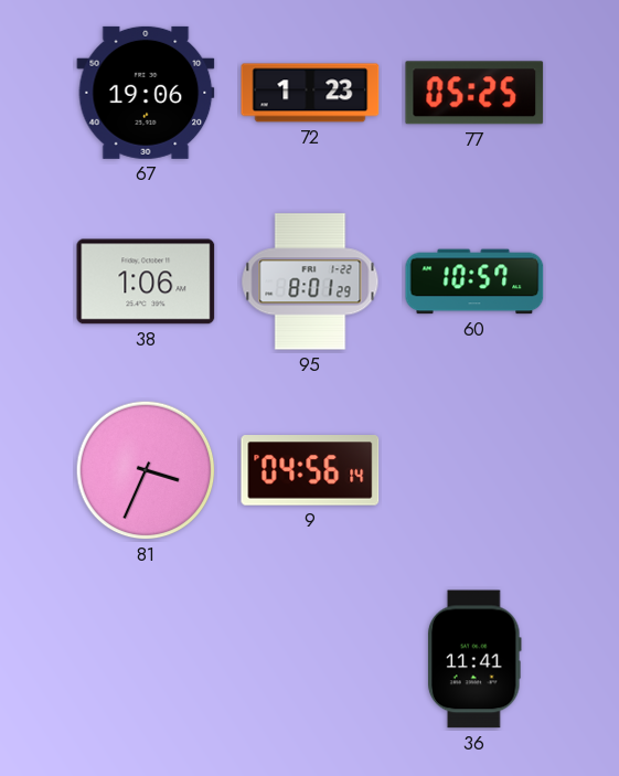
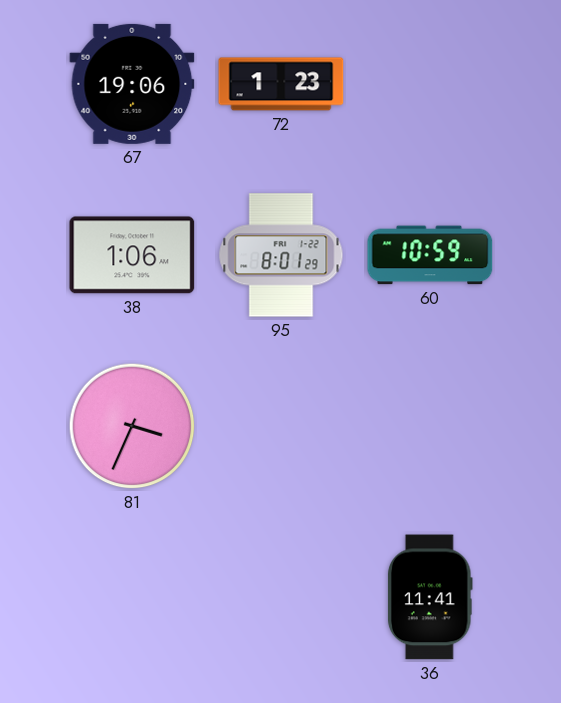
77: 05:25 -> none
60: 10:57 -> 10:59
9: 04:56 -> none
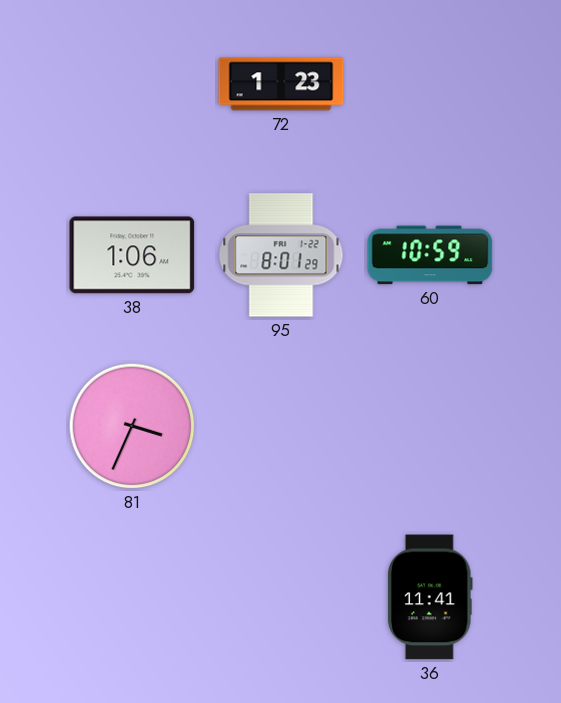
67: 19:06 -> none
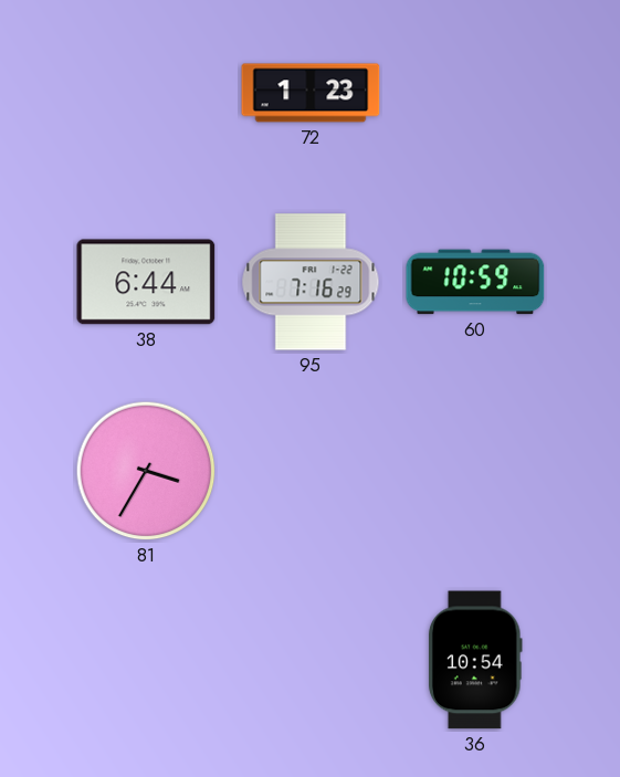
38: 1:06 -> 6:44
95: 8:01 -> 7:16
81: 3:34 -> 3:35
36: 11:41 -> 10:54
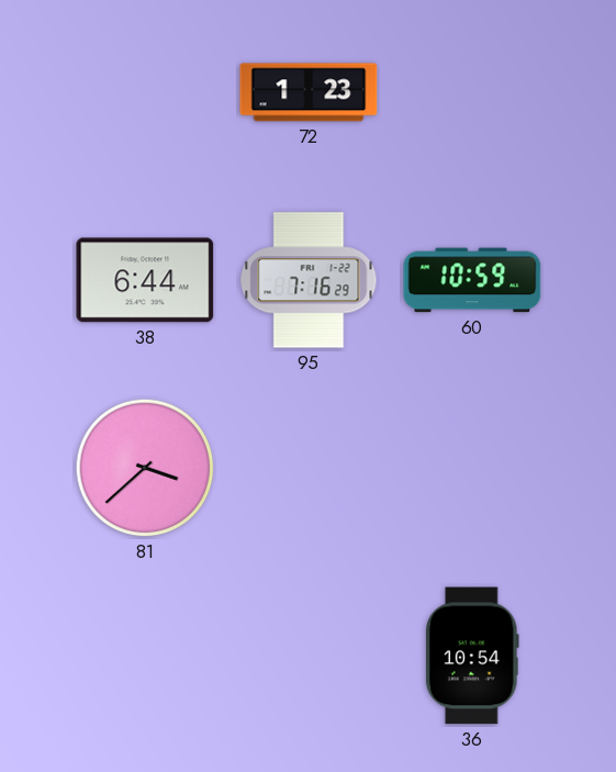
81: 3:35 -> 3:38
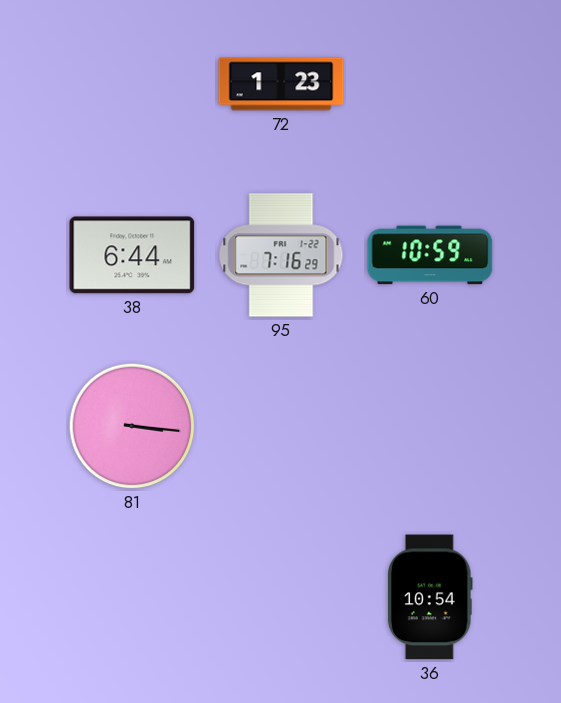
81: 3:38 -> 3:16
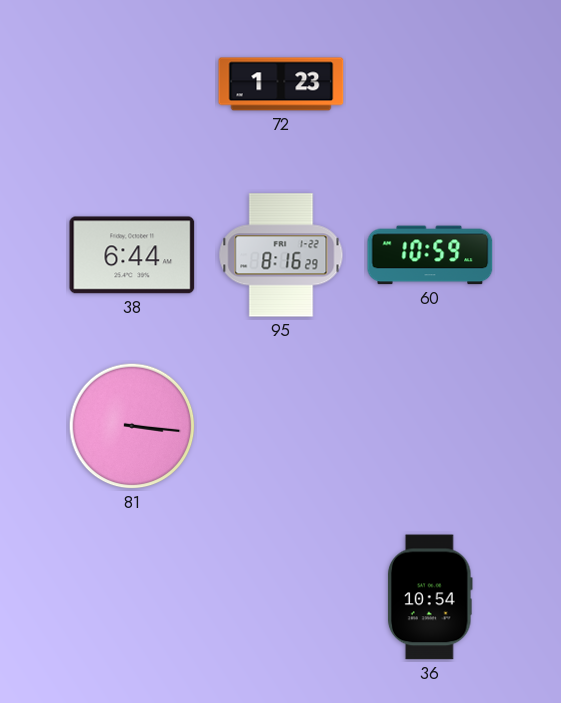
95: 7:16 -> 8:16
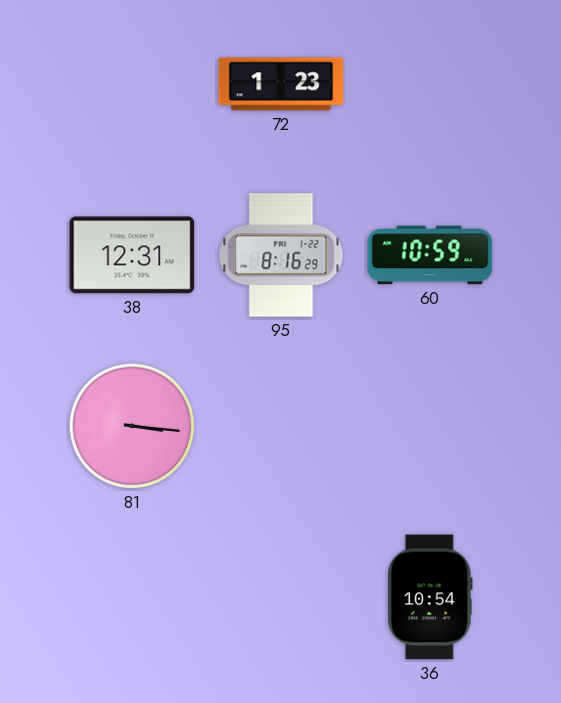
38: 6:44 -> 12:31
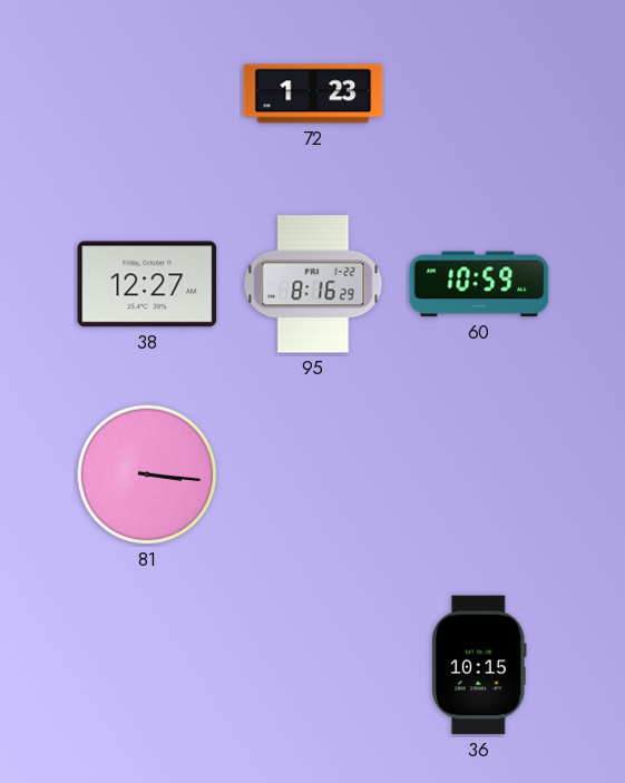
38: 12:31 -> 12:27
36: 10:54 -> 10:15
